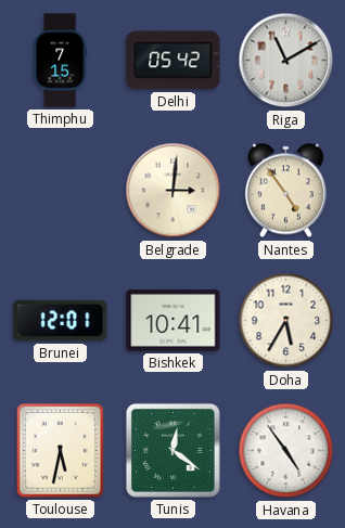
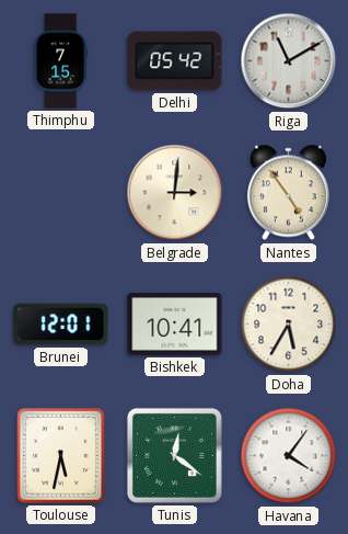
Havana: 4:54 -> 4:06
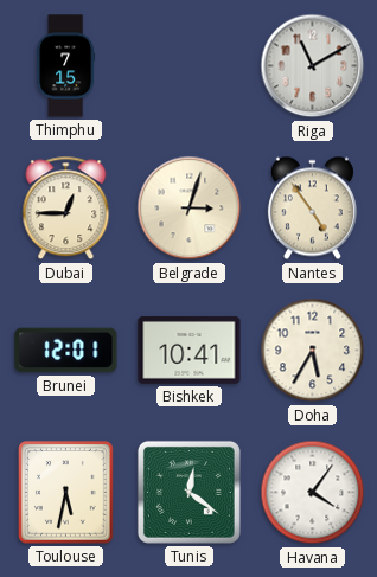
Delhi: 05:42 -> none
Dubai: none -> 12:45
Belgrade: 3:01 -> 3:03
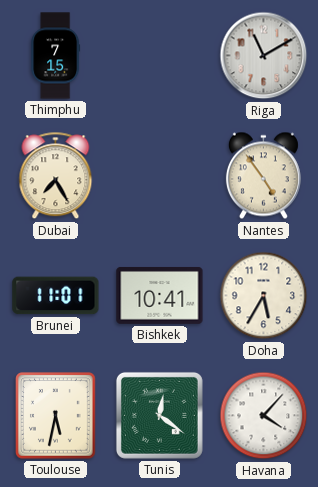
Dubai: 12:45 -> 7:25
Belgrade: 3:03 -> none
Brunei: 12:01 -> 11:01
Havana: 4:06 -> 4:07
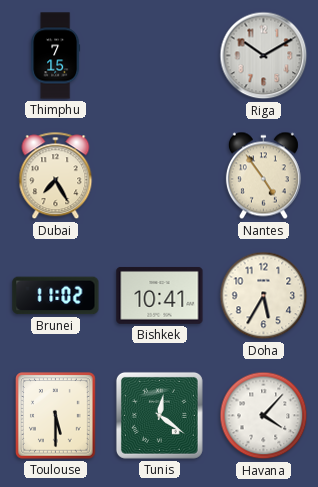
Riga: 11:10 -> 10:10
Brunei: 11:01 -> 11:02
Toulouse: 5:32 -> 5:30
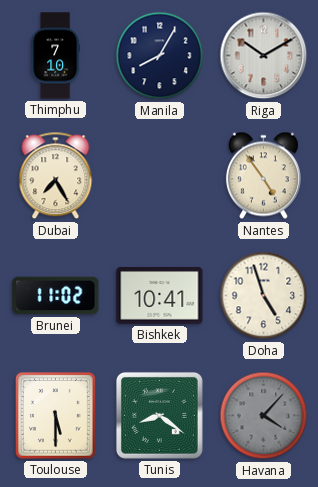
Thimphu: 7:15 -> 7:10
Manila: none -> 8:05
Doha: 5:35 -> 4:57
Tunis: 12:21 -> 8:21
Havana dial: white -> grey
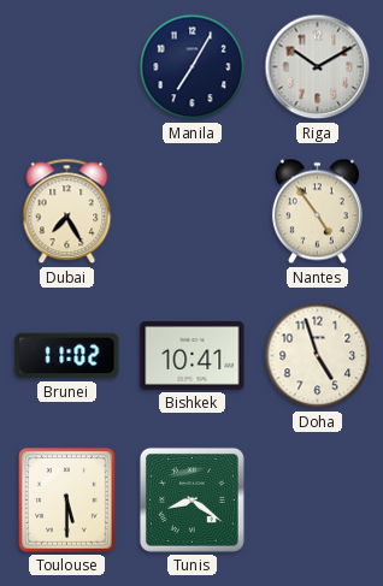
Thimphu: 7:10 -> none
Manila: 8:05 -> 7:05
Havana: 4:07 -> none
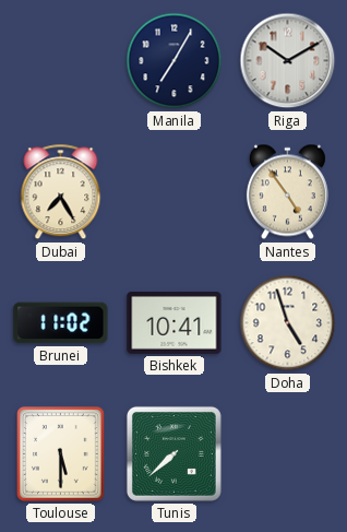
Tunis: 8:21 -> 7:38
